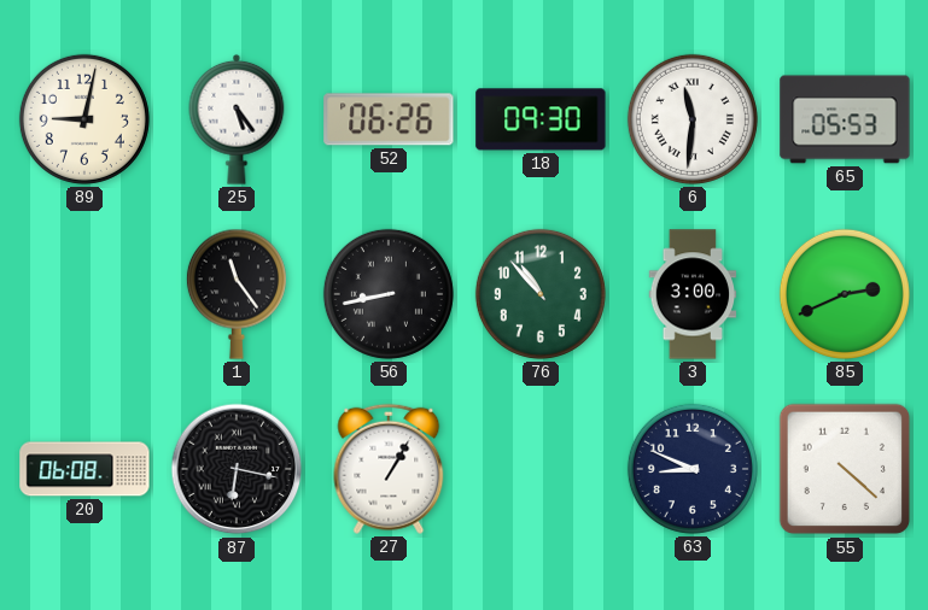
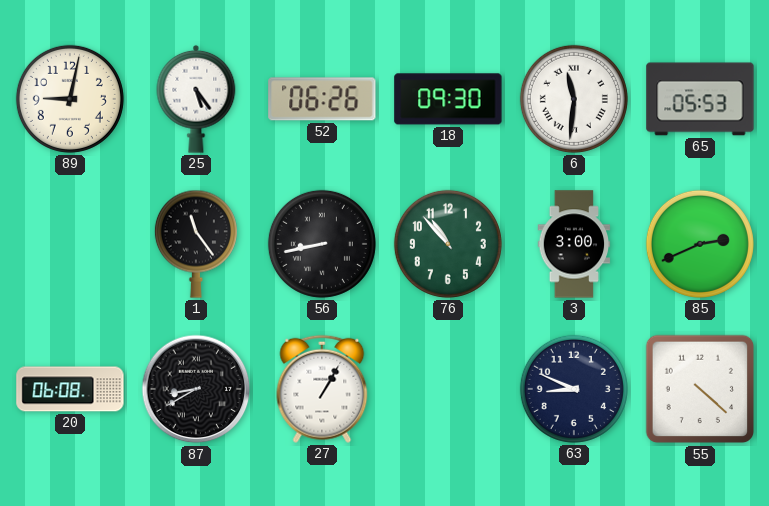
87: 6:17 -> 8:40
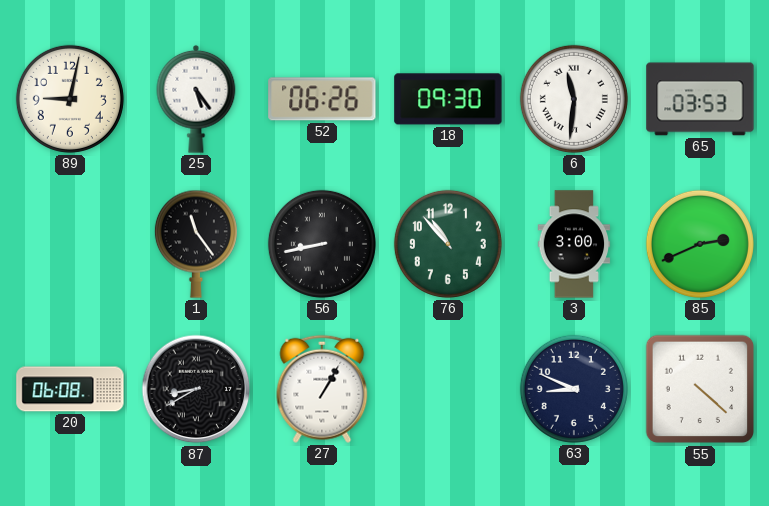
65: 05:53 -> 03:53
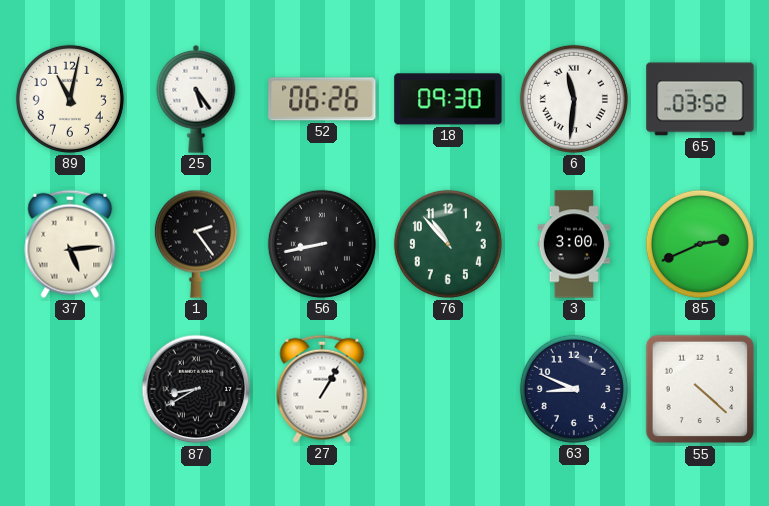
89: 9:02 -> 11:02
65: 03:53 -> 03:52
37: none -> 5:14
1: 11:24 -> 2:24
20: 06:08 -> none
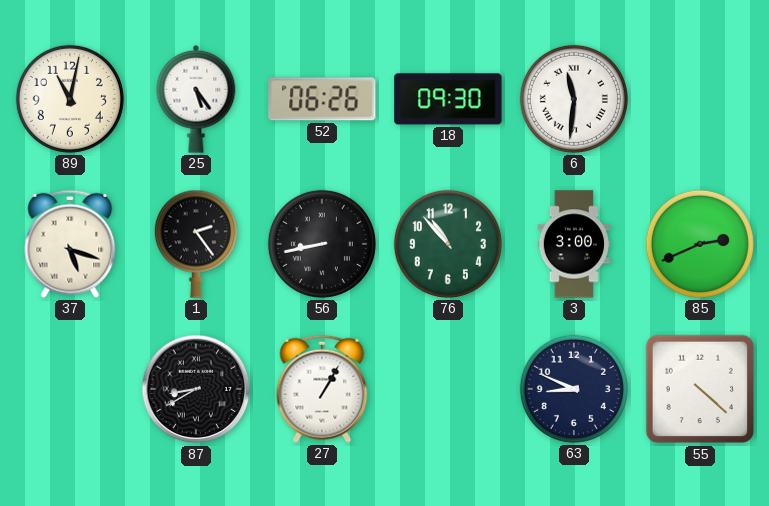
65: 03:52 -> none
37: 5:14 -> 5:18
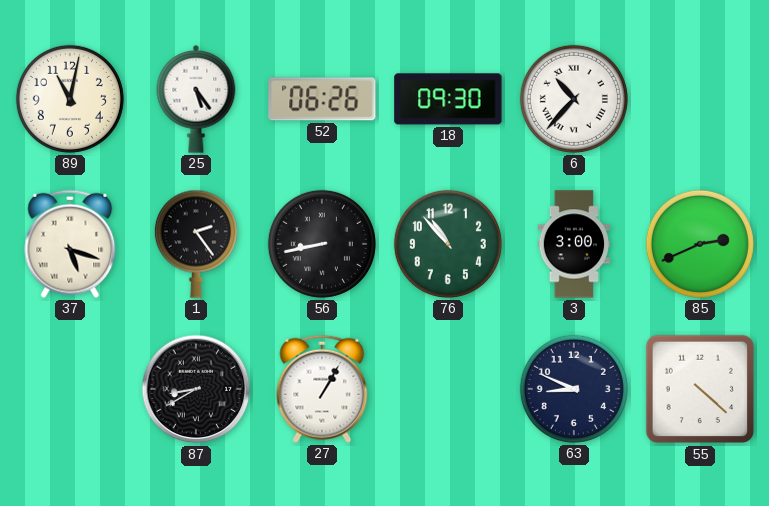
6: 11:31 -> 10:37
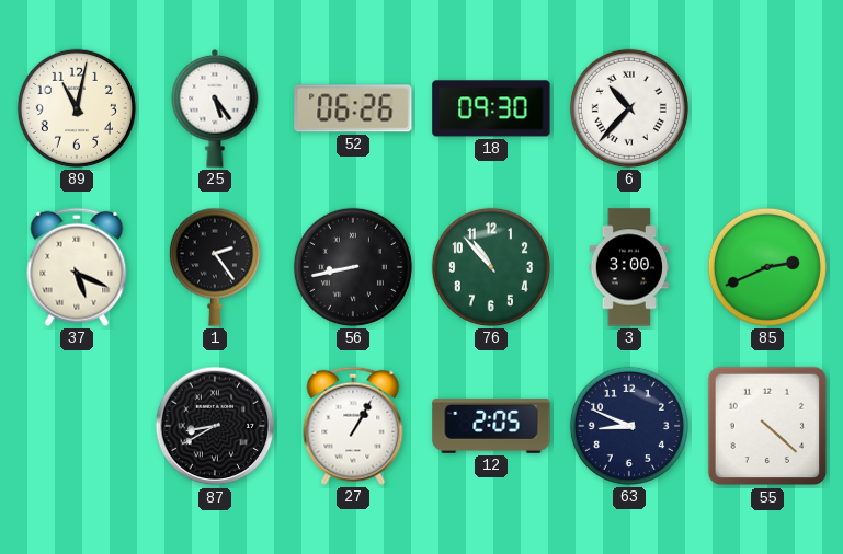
37: 5:18 -> 5:19
12: none -> 2:05
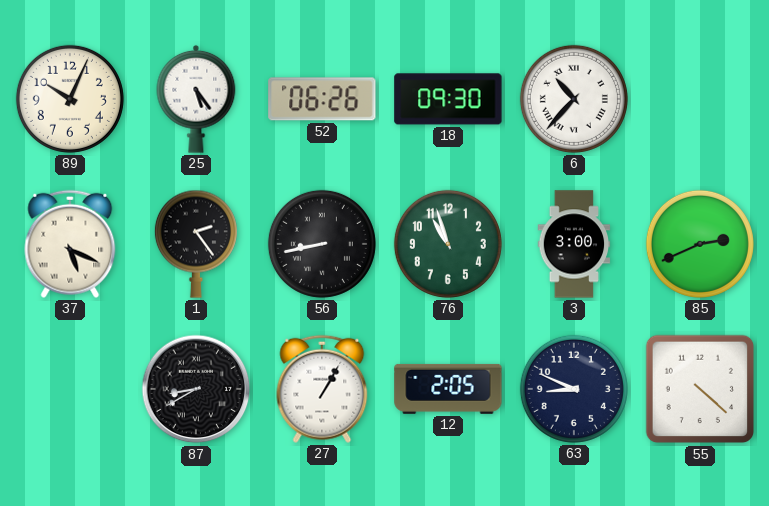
89: 11:02 -> 10:04
76: 10:53 -> 10:57
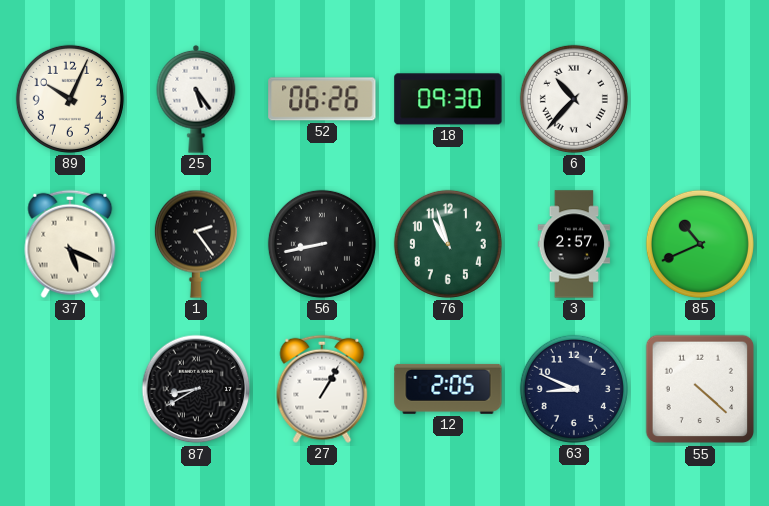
3: 3:00 -> 2:57
85: 2:41 -> 10:41
